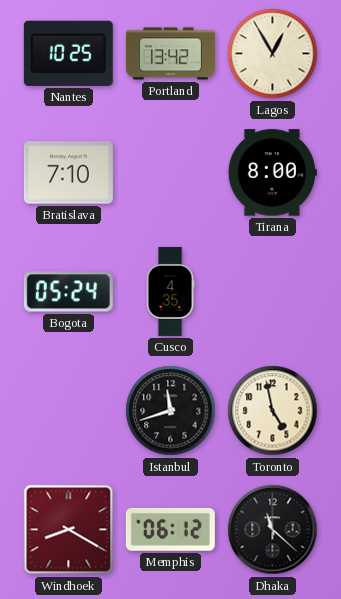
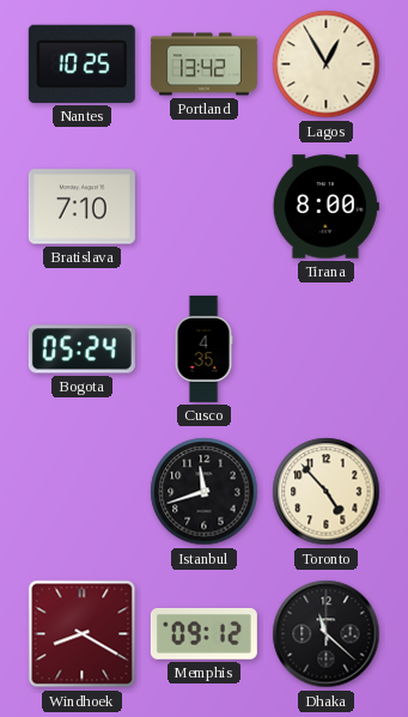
Toronto: 4:58 -> 4:53
Memphis: 06:12 -> 09:12
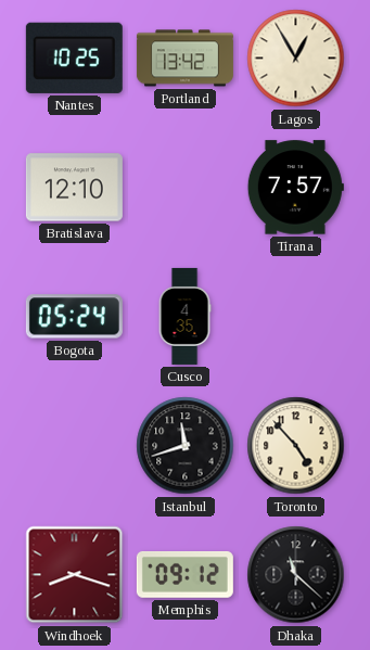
Bratislava: 7:10 -> 12:10
Tirana: 8:00 -> 7:57
Windhoek: 8:20 -> 8:18
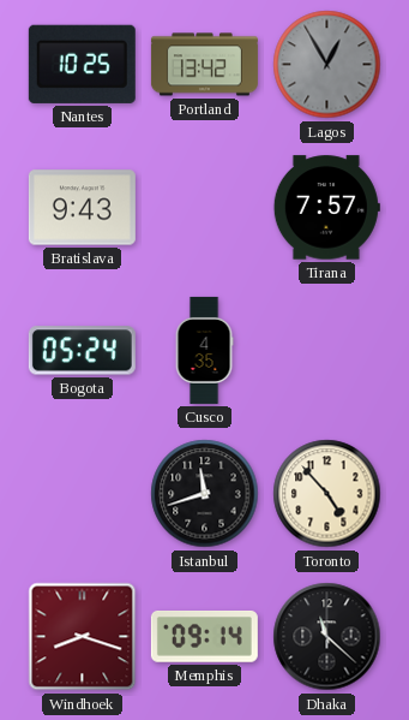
Lagos dial: cream -> grey
Bratislava: 12:10 -> 9:43
Memphis: 09:12 -> 09:14
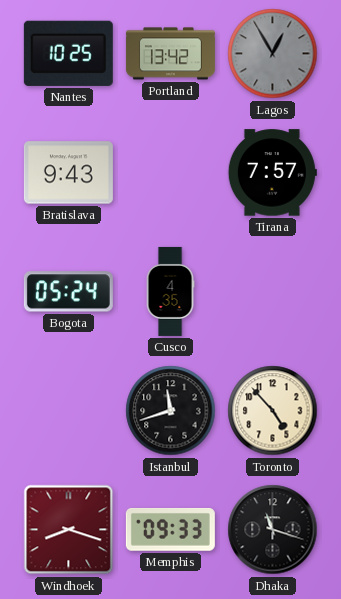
Memphis: 09:14 -> 09:33
Dhaka: 11:22 -> 11:18
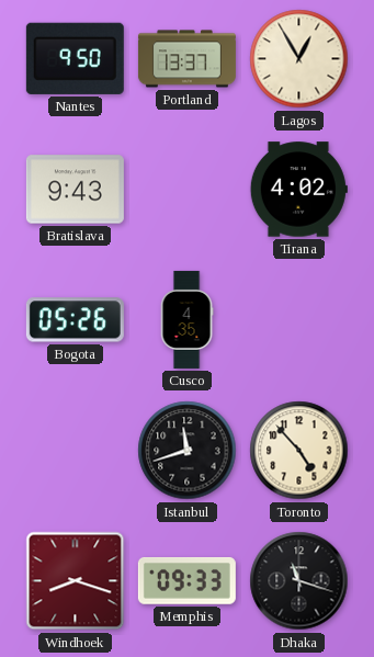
Nantes: 10:25 -> 9:50
Portland: 13:42 -> 13:37
Lagos dial: grey -> cream
Tirana: 7:57 -> 4:02
Bogota: 05:24 -> 05:26
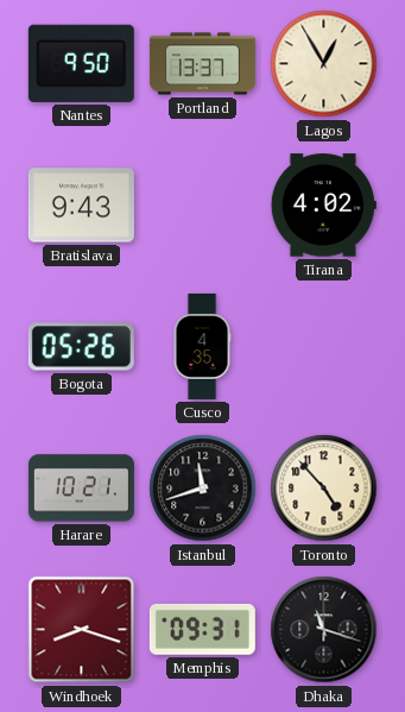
Harare: none -> 10:21
Memphis: 09:33 -> 09:31
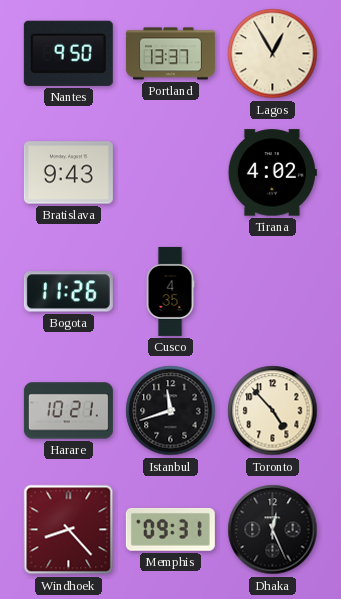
Bogota: 05:26 -> 11:26
Windhoek: 8:18 -> 8:23
Dhaka: 11:18 -> 12:26
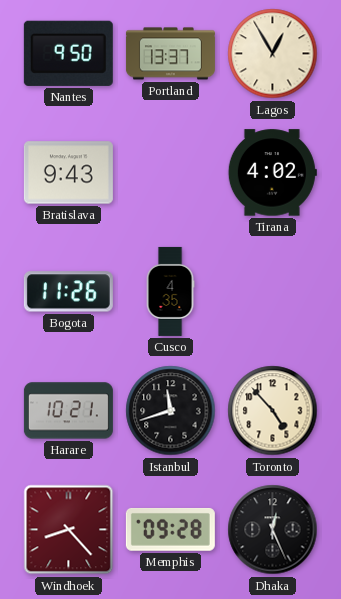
Memphis: 09:31 -> 09:28
